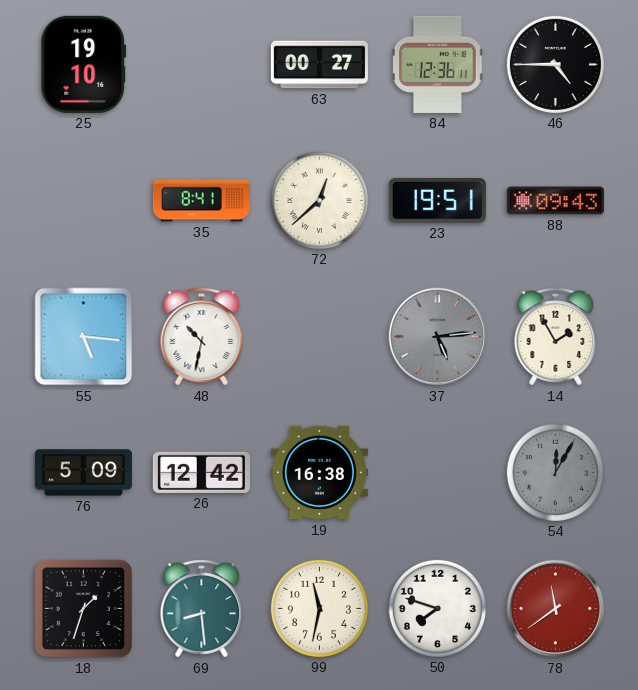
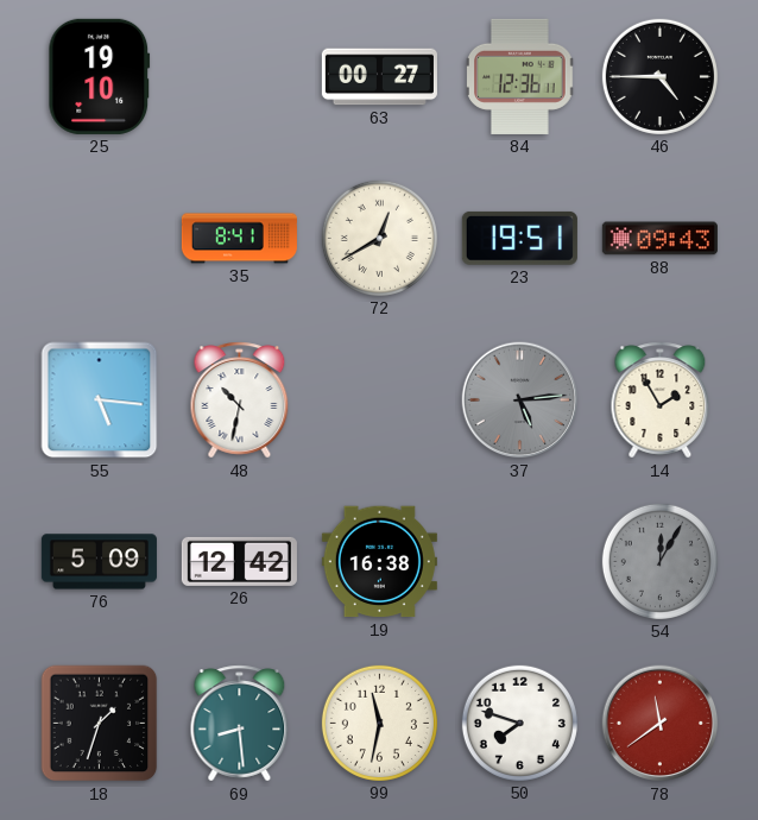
72: 12:38 -> 12:40
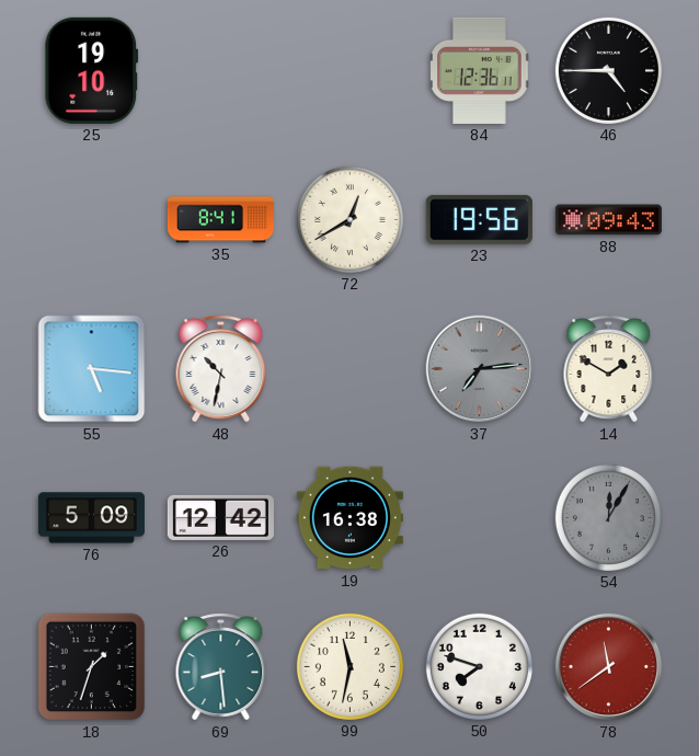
63: 00:27 -> none
23: 19:51 -> 19:56
37: 5:14 -> 7:14
14: 1:55 -> 1:50
